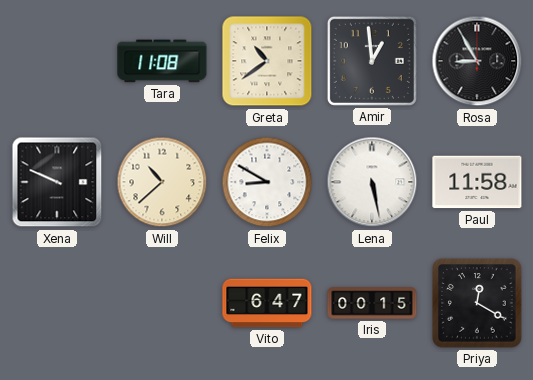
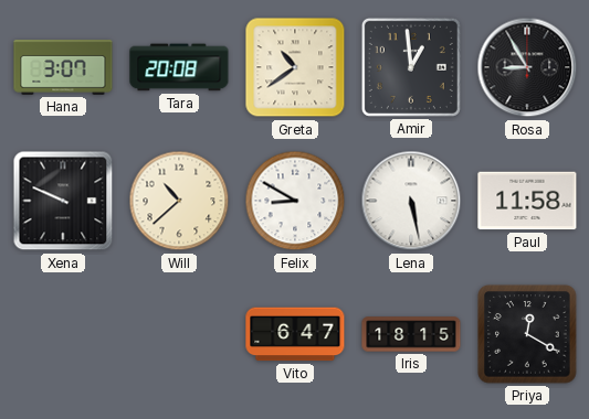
Hana: none -> 3:07
Tara: 11:08 -> 20:08
Iris: 00:15 -> 18:15
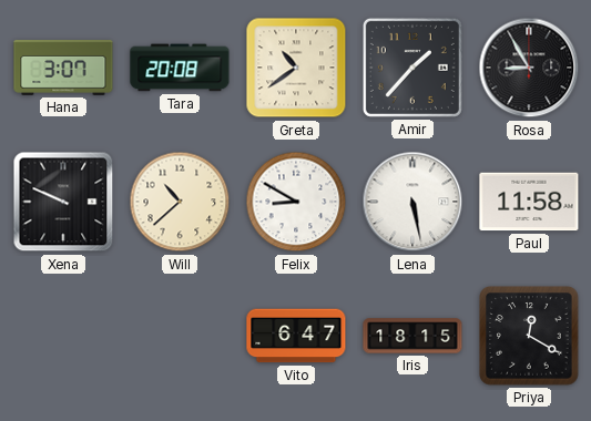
Amir: 12:59 -> 1:37
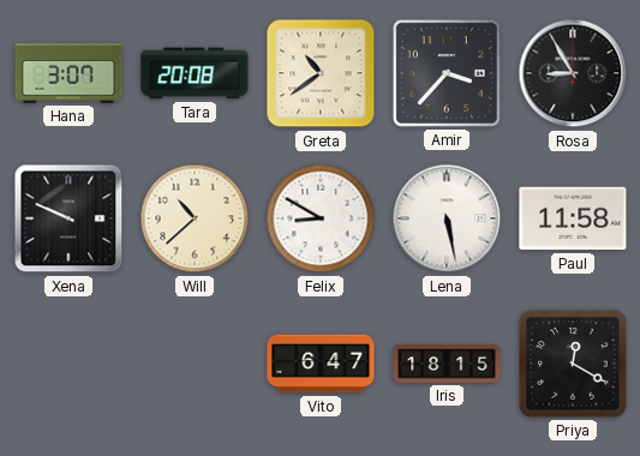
Amir: 1:37 -> 3:37
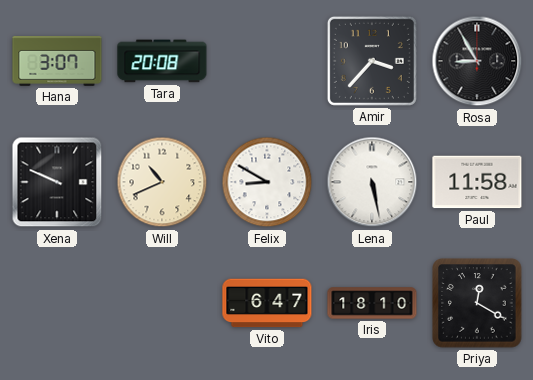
Greta: 10:39 -> none
Will: 10:38 -> 10:41
Iris: 18:15 -> 18:10
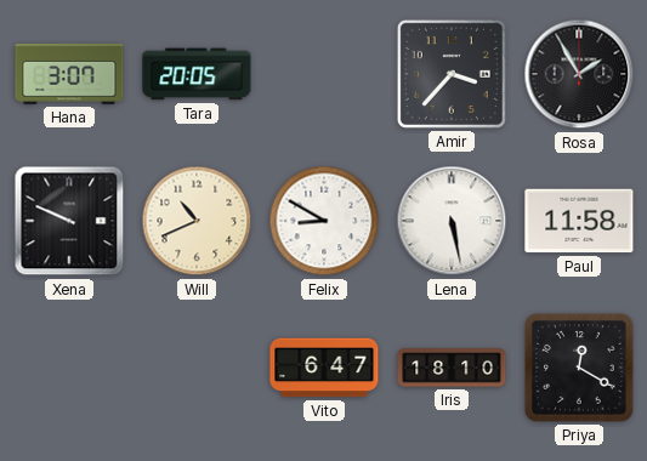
Tara: 20:08 -> 20:05
Rosa: 8:55 -> 1:55
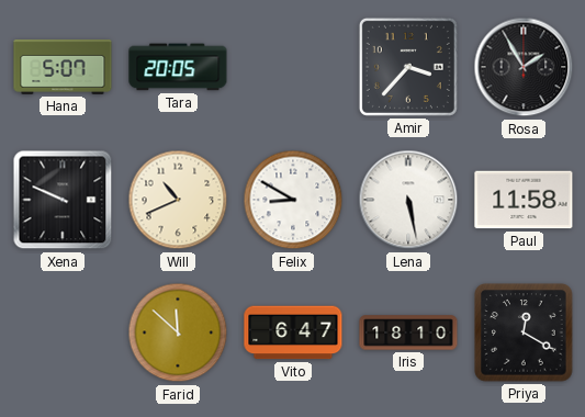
Hana: 3:07 -> 5:07
Farid: none -> 11:52
